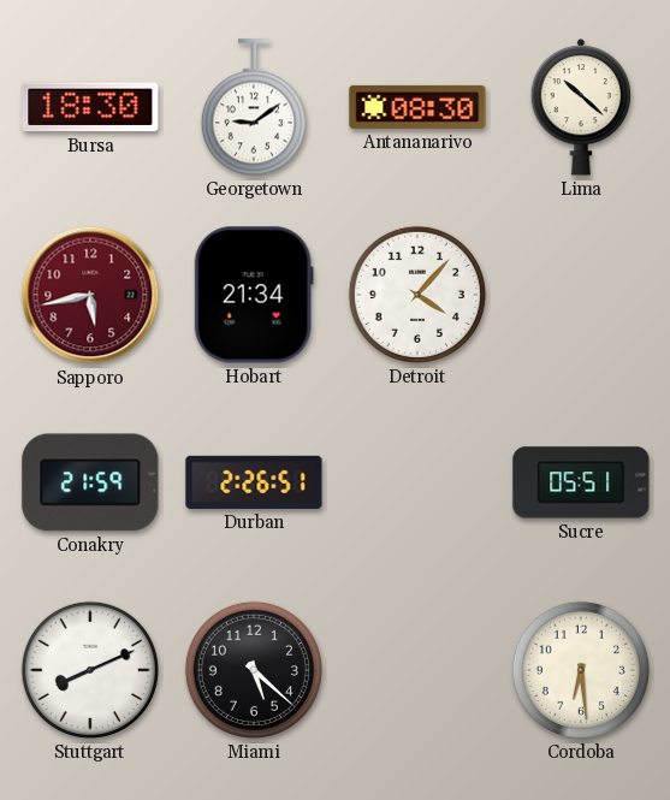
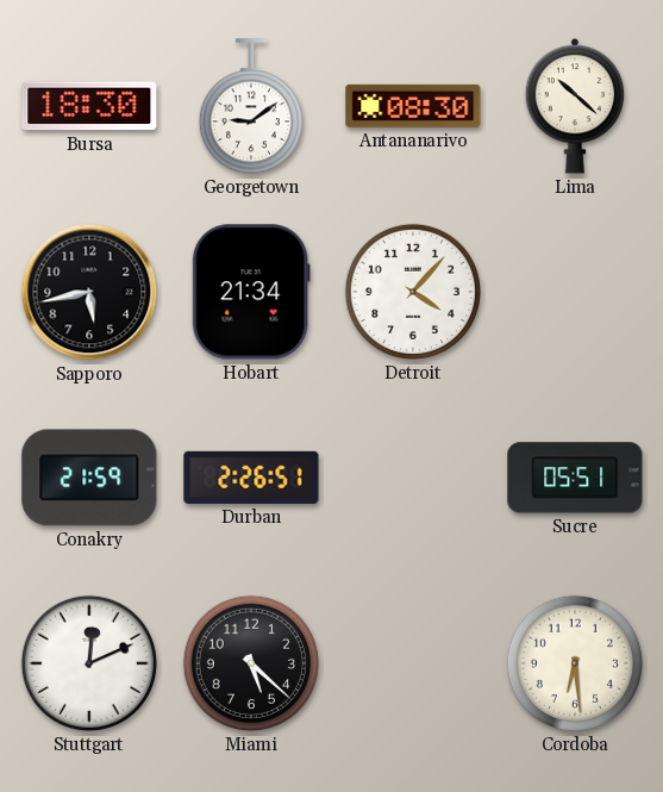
Sapporo dial: burgundy -> black
Stuttgart: 8:11 -> 12:11
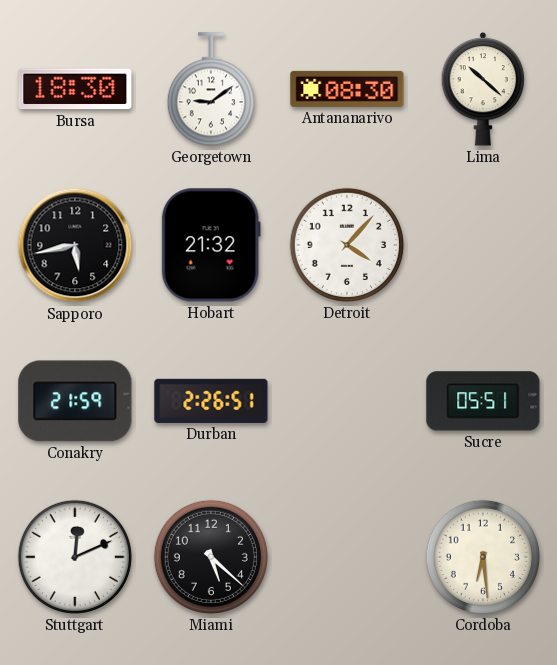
Hobart: 21:34 -> 21:32
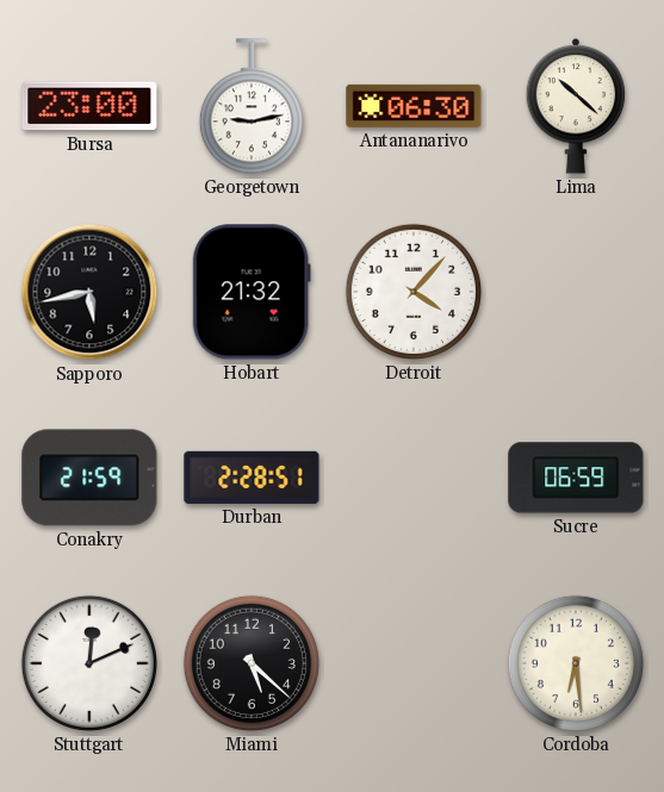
Bursa: 18:30 -> 23:00
Georgetown: 9:09 -> 9:13
Antananarivo: 08:30 -> 06:30
Durban: 2:26 -> 2:28
Sucre: 05:51 -> 06:59
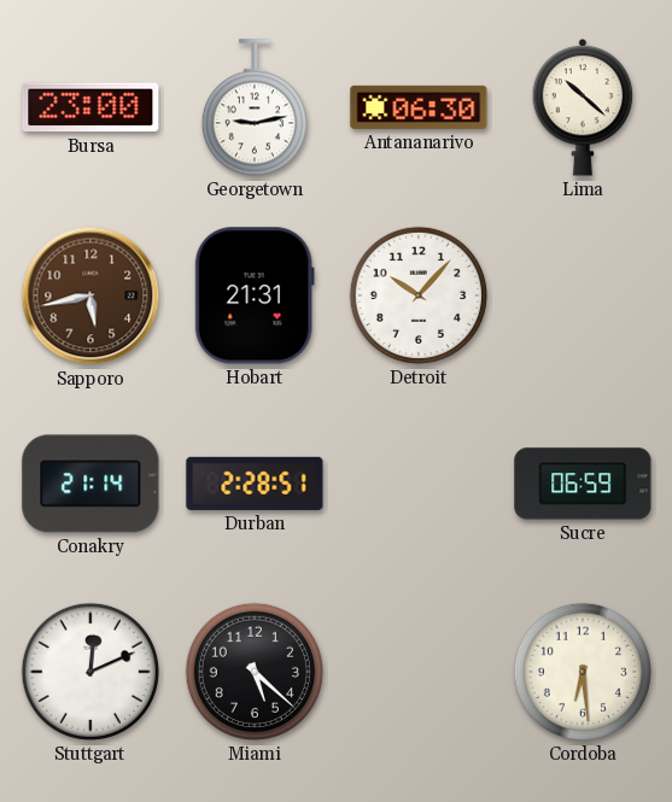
Sapporo dial: black -> brown
Hobart: 21:32 -> 21:31
Detroit: 4:07 -> 10:07
Conakry: 21:59 -> 21:14
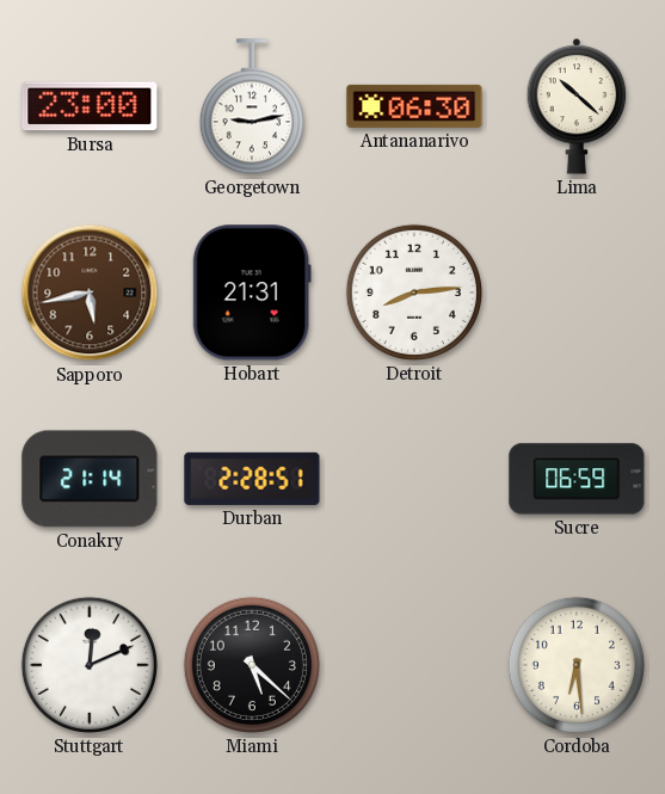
Detroit: 10:07 -> 8:14
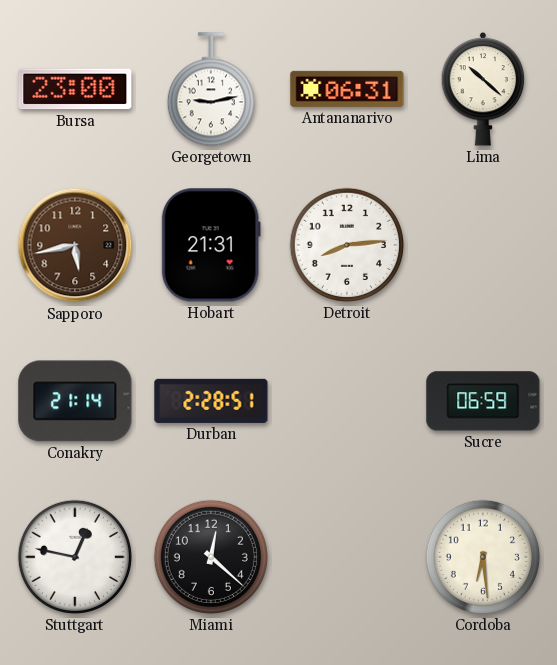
Antananarivo: 06:30 -> 06:31
Stuttgart: 12:11 -> 12:47
Miami: 5:22 -> 12:22
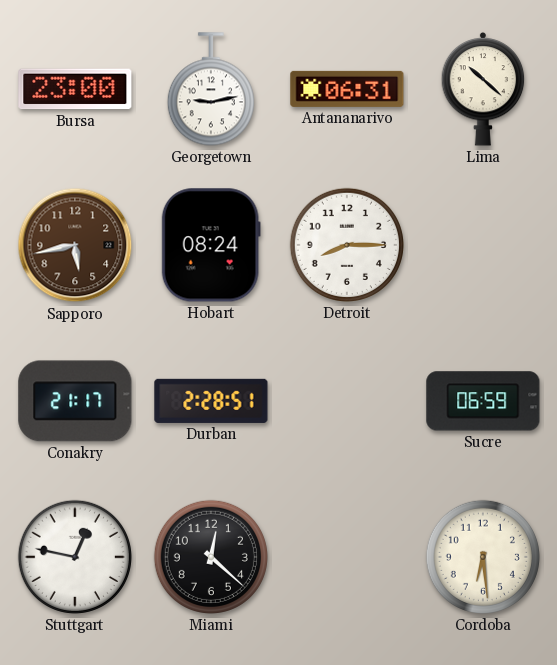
Hobart: 21:31 -> 08:24
Detroit: 8:14 -> 8:15
Conakry: 21:14 -> 21:17
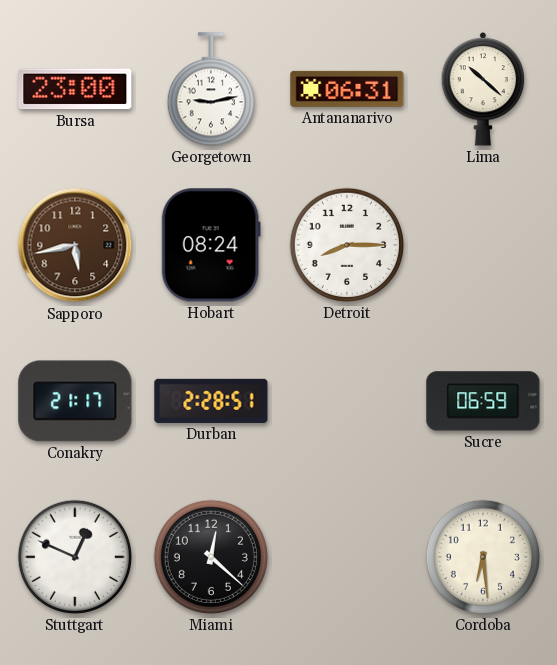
Stuttgart: 12:47 -> 12:49
